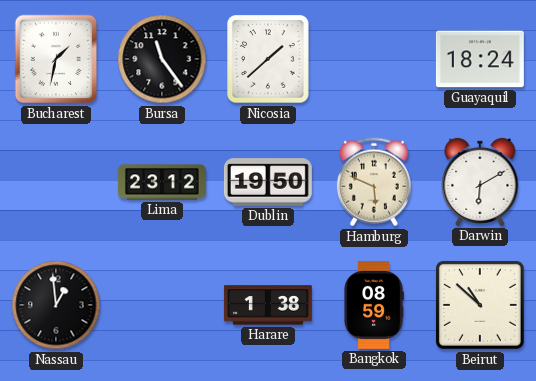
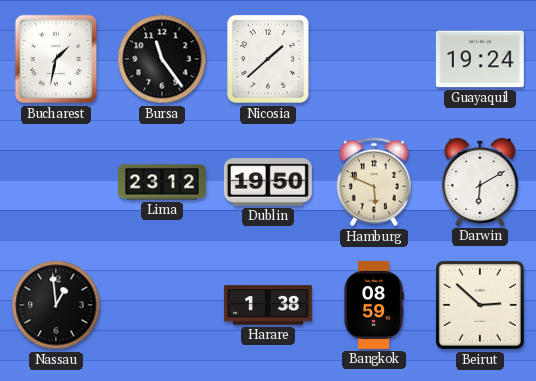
Guayaquil: 18:24 -> 19:24
Beirut: 10:52 -> 2:52
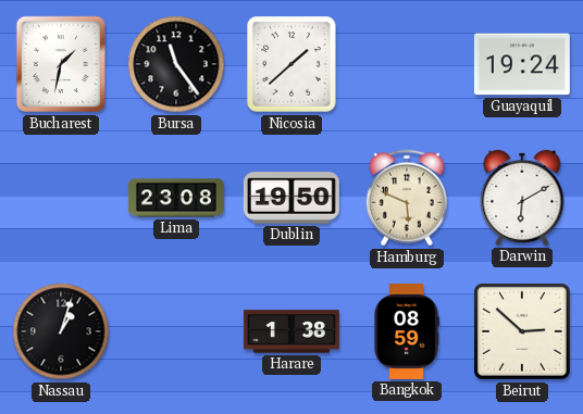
Lima: 23:12 -> 23:08
Nassau: 12:59 -> 1:03
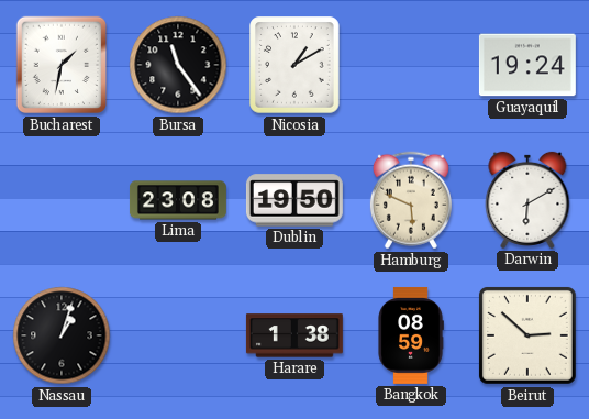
Nicosia: 1:38 -> 1:10
